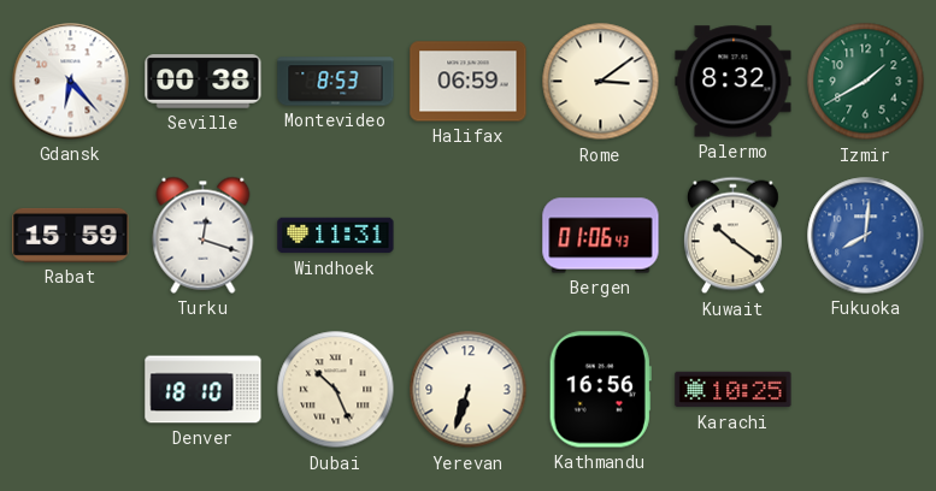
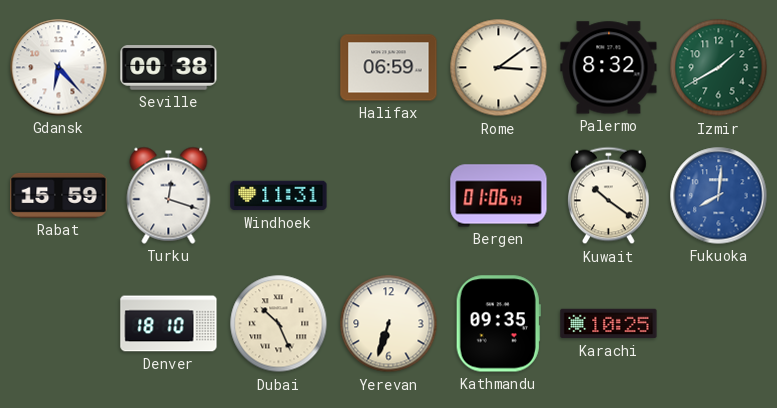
Montevideo: 8:53 -> none
Kathmandu: 16:56 -> 09:35
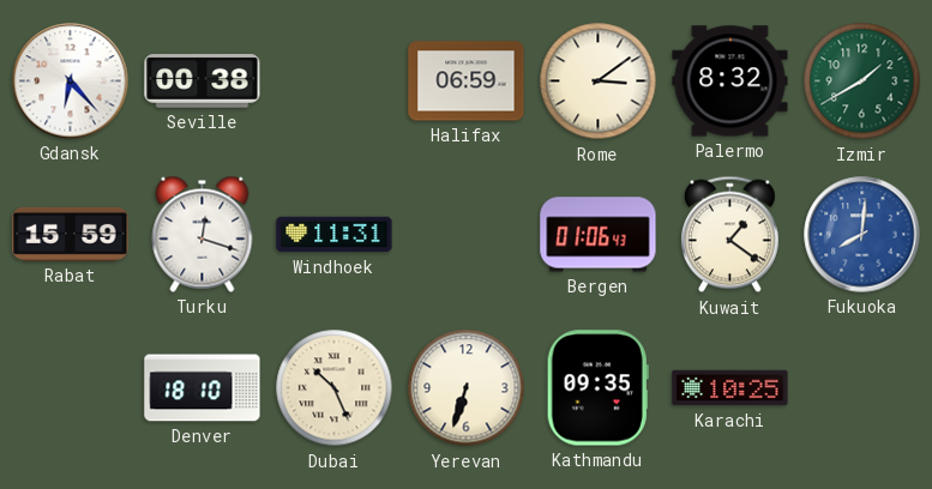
Kuwait: 10:21 -> 1:21
